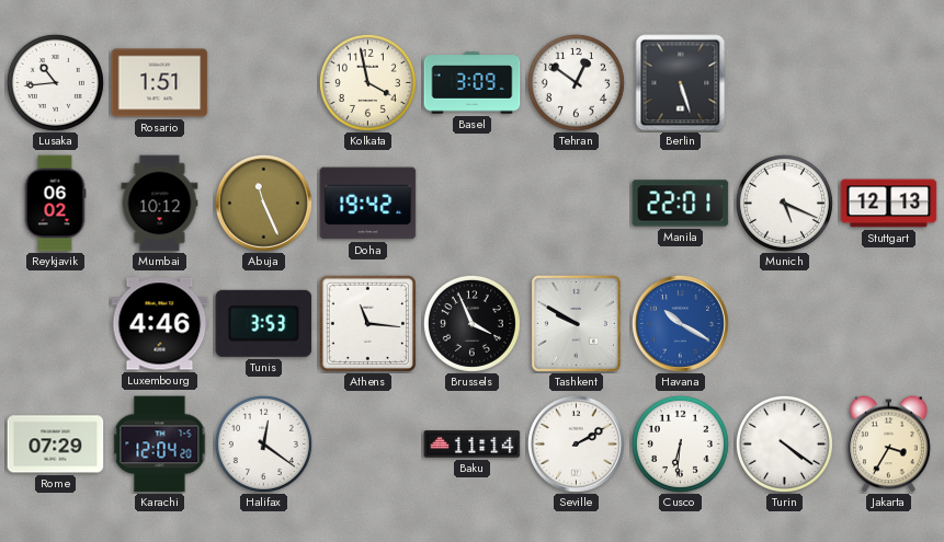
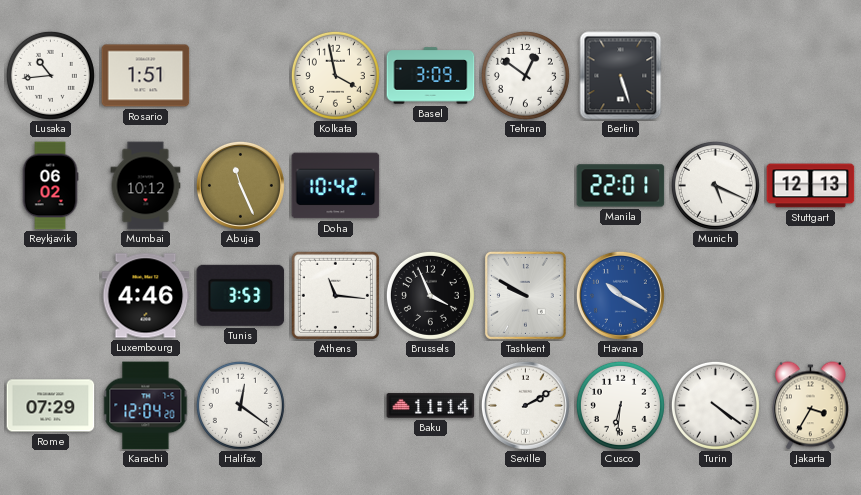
Doha: 19:42 -> 10:42
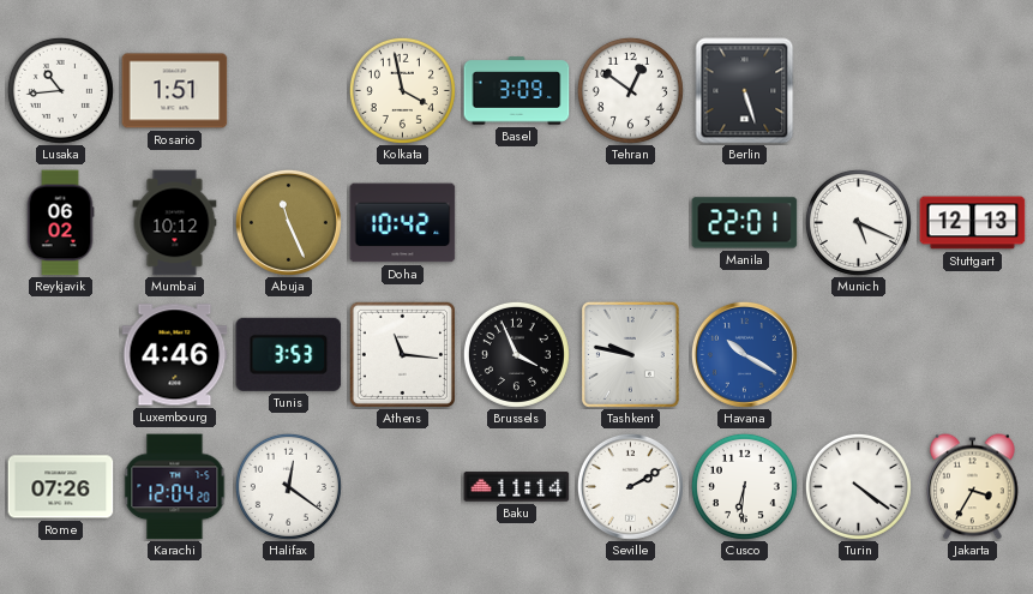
Tashkent: 9:50 -> 9:47
Rome: 07:29 -> 07:26
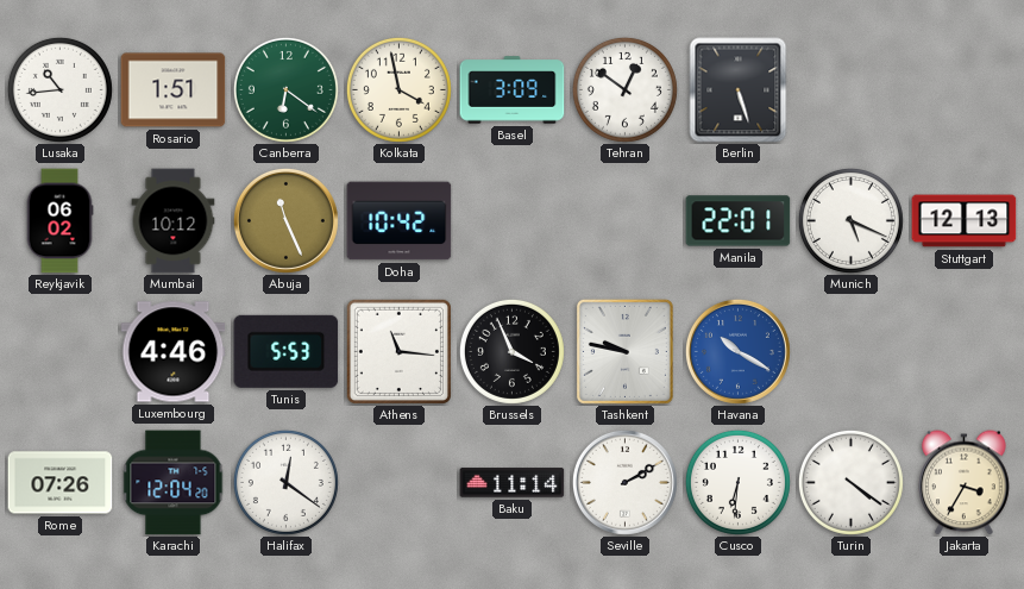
Canberra: none -> 6:21
Tunis: 3:53 -> 5:53
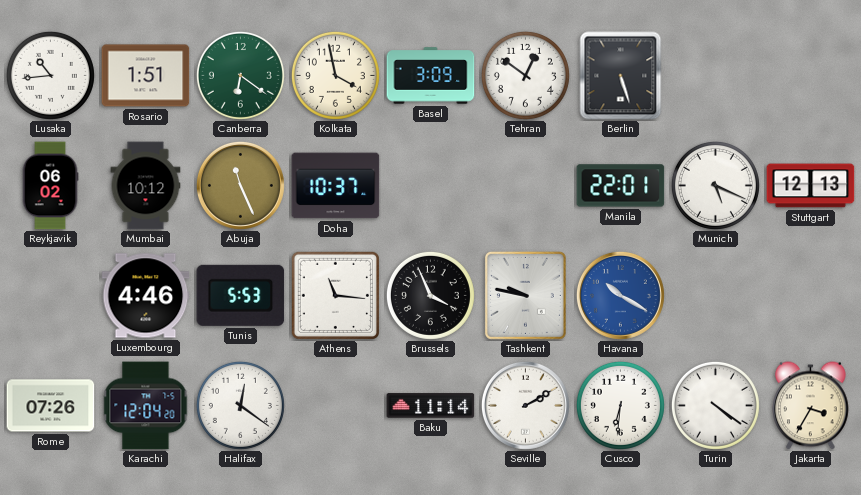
Doha: 10:42 -> 10:37
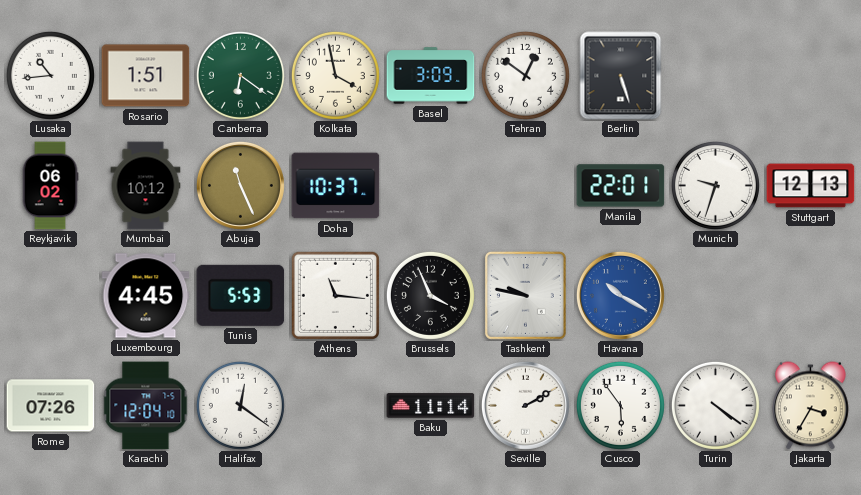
Munich: 5:19 -> 9:33
Luxembourg: 4:46 -> 4:45
Karachi: 12:04:20 -> 12:04:10
Cusco: 6:31 -> 5:54
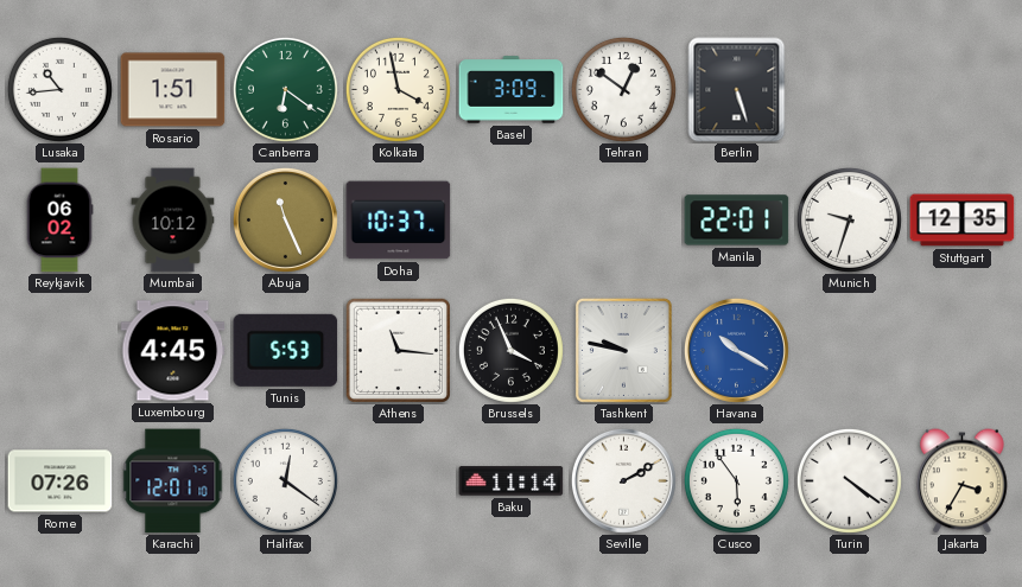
Stuttgart: 12:13 -> 12:35
Karachi: 12:04 -> 12:01
